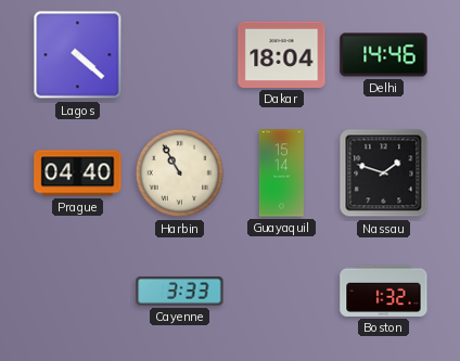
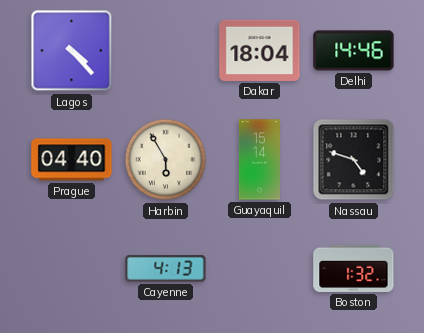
Lagos: 4:22 -> 4:23
Harbin: 10:55 -> 5:55
Nassau: 1:48 -> 4:48
Cayenne: 3:33 -> 4:13
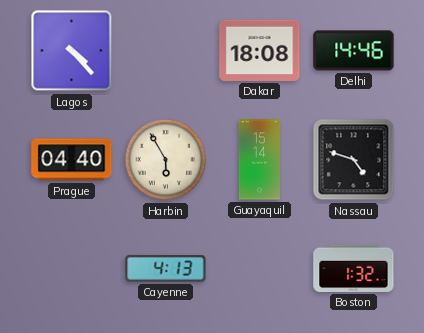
Dakar: 18:04 -> 18:08
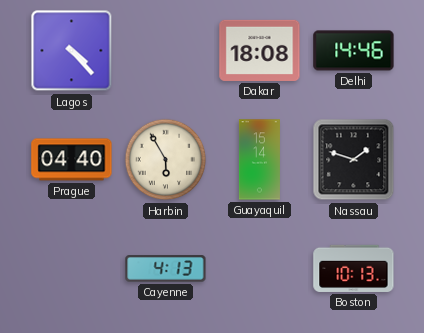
Nassau: 4:48 -> 1:48
Boston: 1:32 -> 10:13
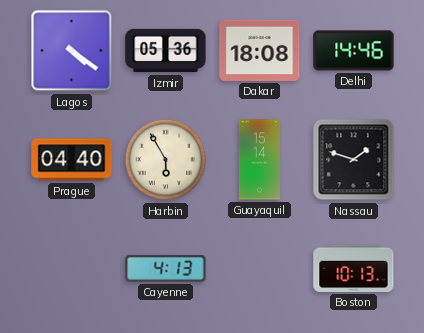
Lagos: 4:23 -> 4:21
Izmir: none -> 05:36
